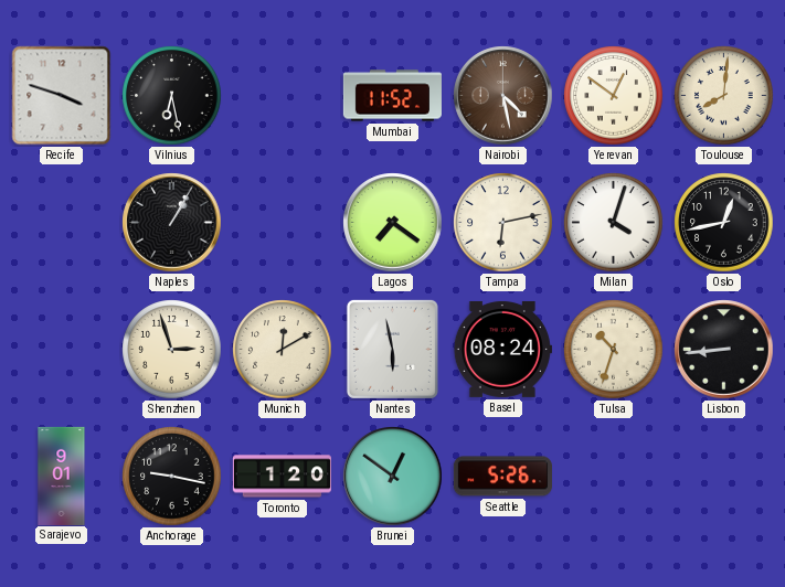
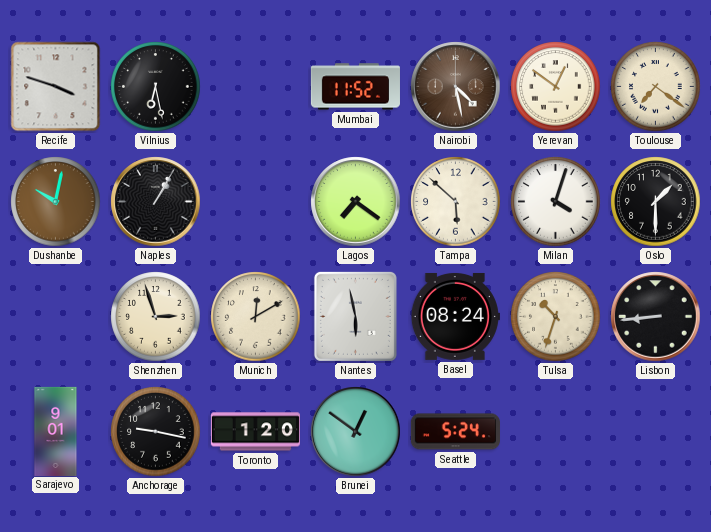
Toulouse: 8:01 -> 7:21
Dushanbe: none -> 10:02
Tampa: 6:13 -> 5:52
Oslo: 12:43 -> 1:30
Seattle: 5:26 -> 5:24
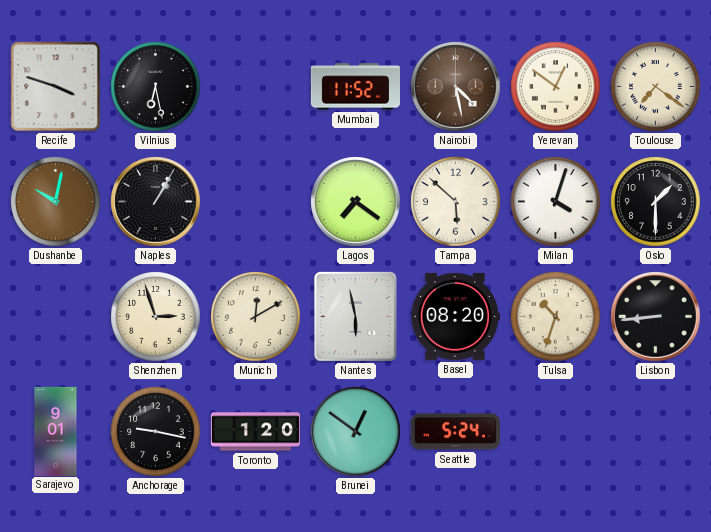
Basel: 08:24 -> 08:20
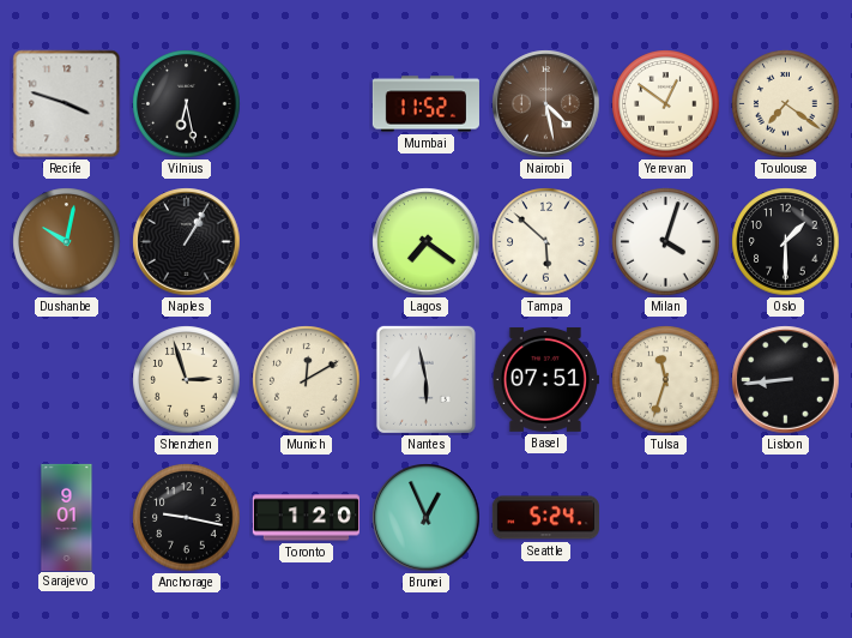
Basel: 08:20 -> 07:51
Tulsa: 10:33 -> 11:33
Brunei: 12:51 -> 12:56
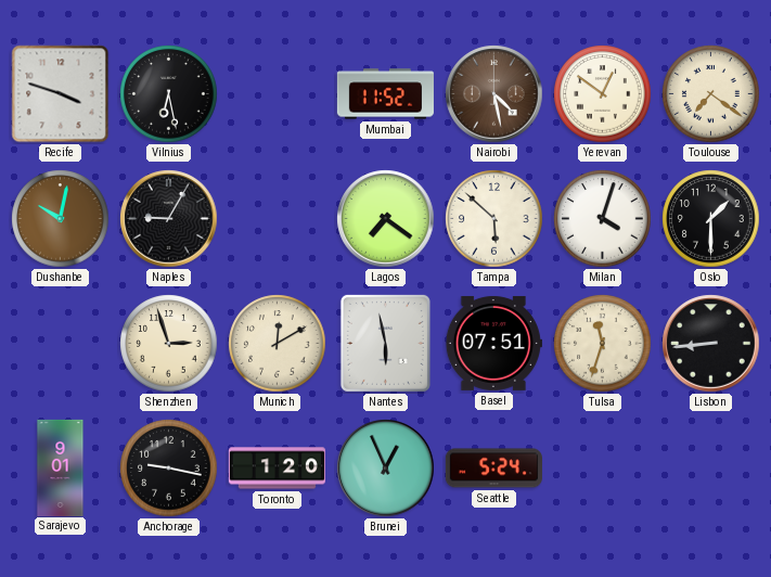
Naples: 1:05 -> 9:05
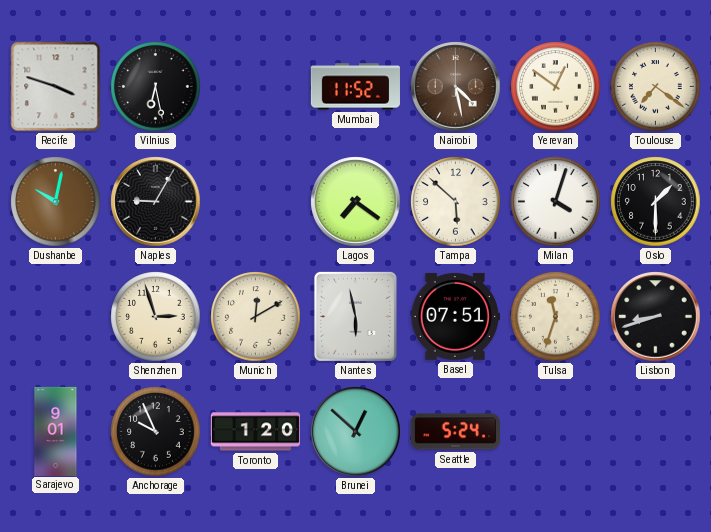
Lisbon: 8:44 -> 8:42
Anchorage: 9:17 -> 9:56
Brunei: 12:56 -> 12:52
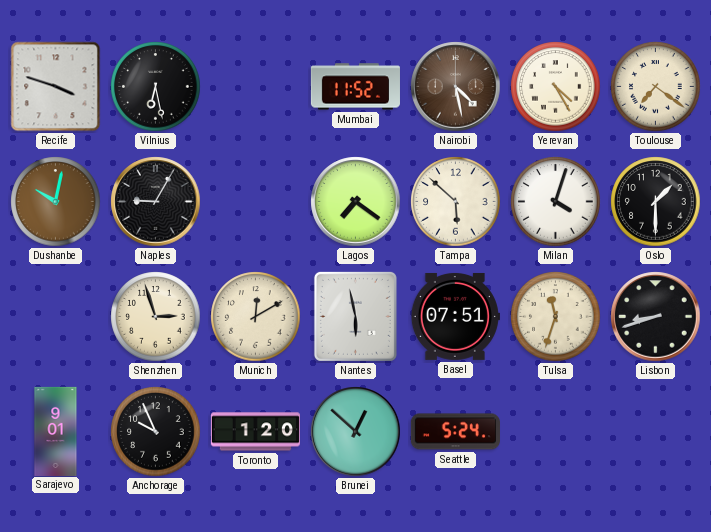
Yerevan: 12:51 -> 4:25
